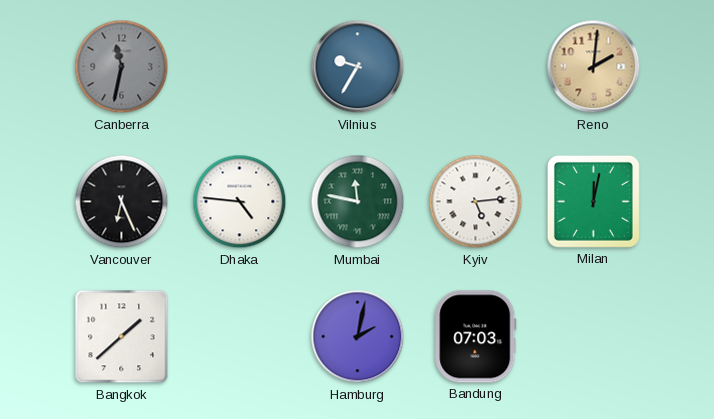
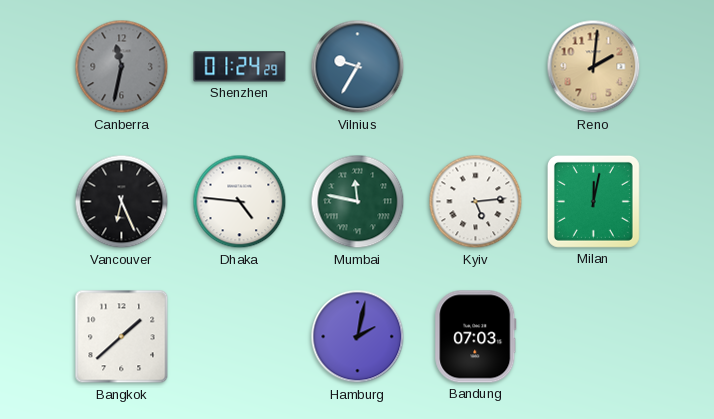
Shenzhen: none -> 01:24
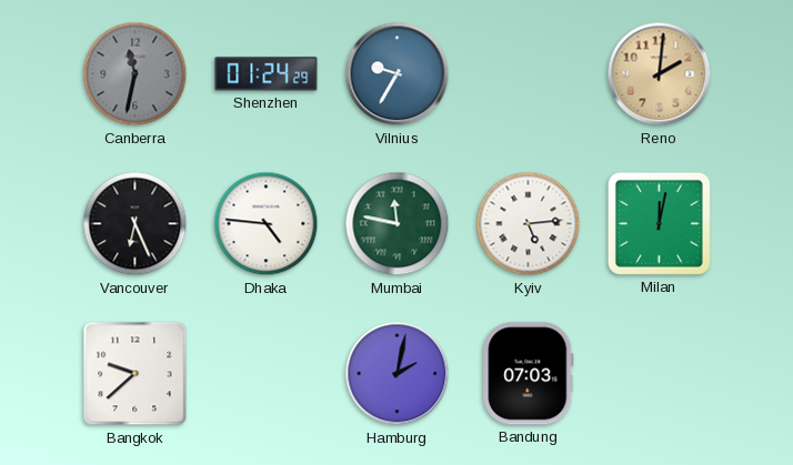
Bangkok: 1:38 -> 9:38
